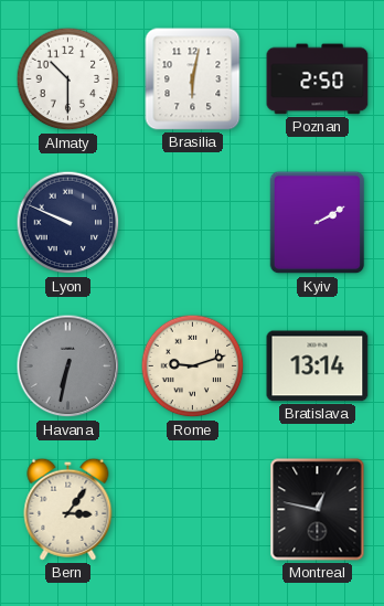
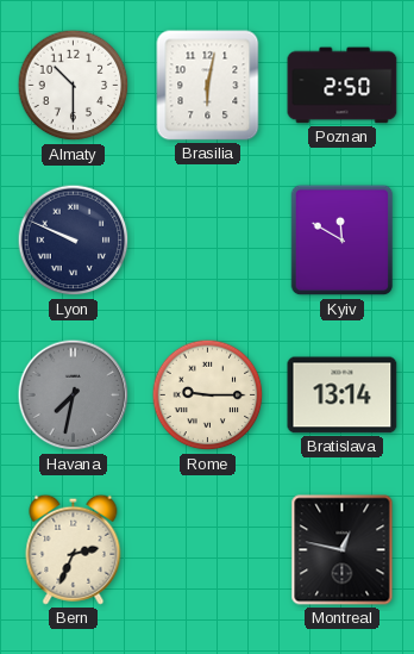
Kyiv: 2:10 -> 11:50
Havana: 6:32 -> 7:32
Rome: 9:12 -> 9:15
Bern: 3:06 -> 2:34
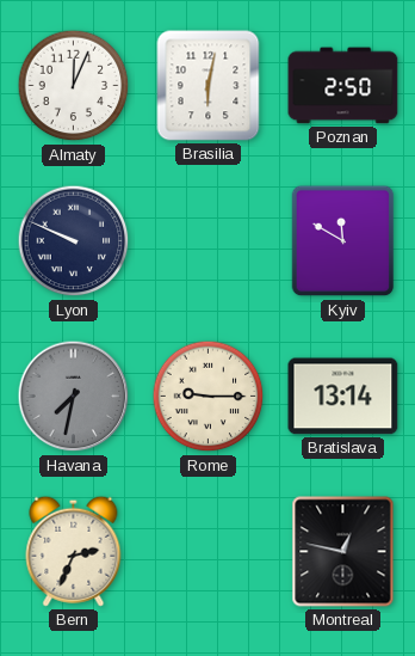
Almaty: 10:30 -> 12:04
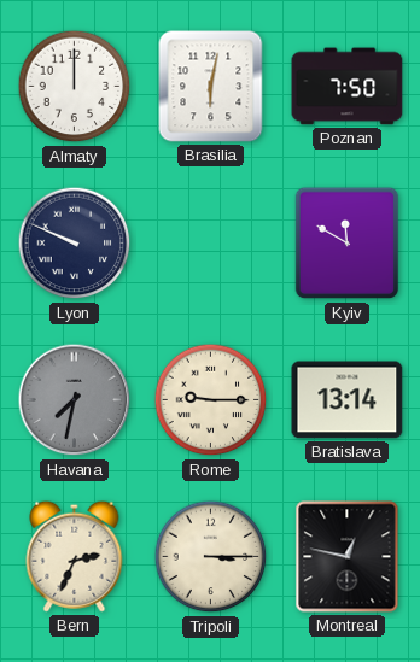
Almaty: 12:04 -> 12:00
Poznan: 2:50 -> 7:50
Tripoli: none -> 3:15
